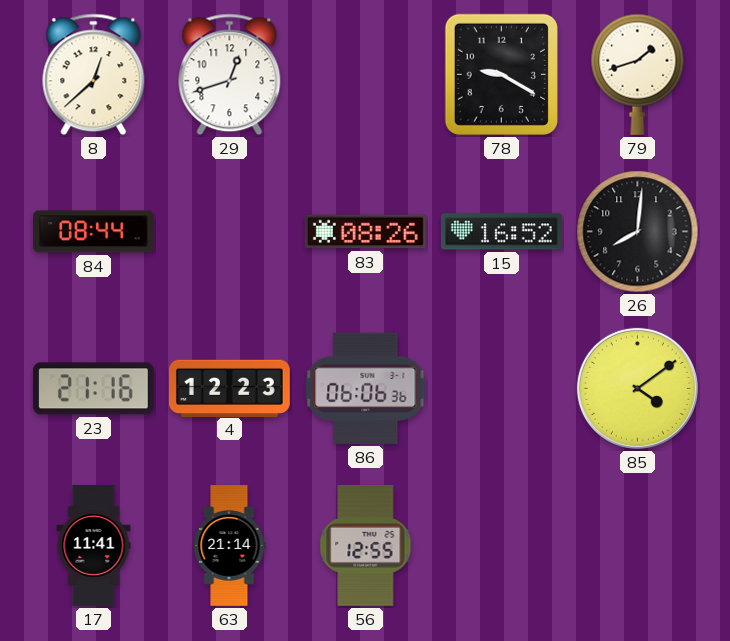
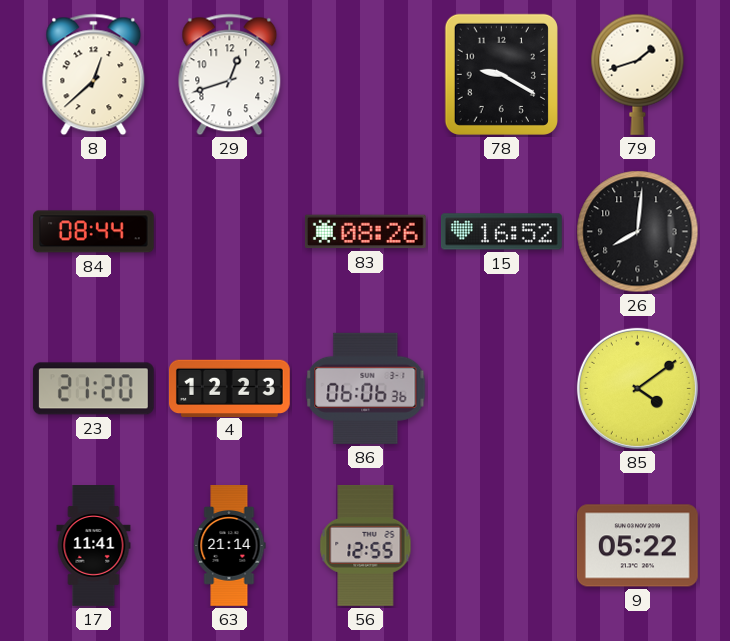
23: 21:16 -> 21:20
9: none -> 05:22
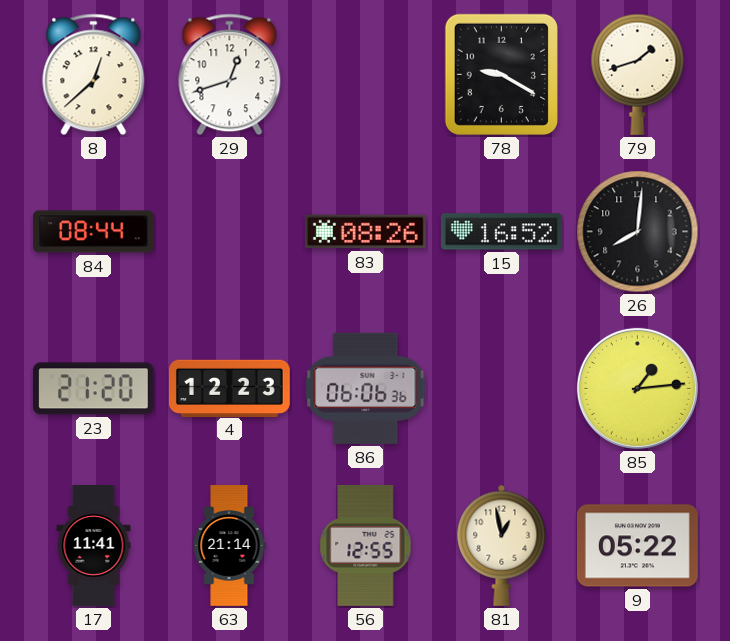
85: 4:09 -> 1:14
81: none -> 12:58
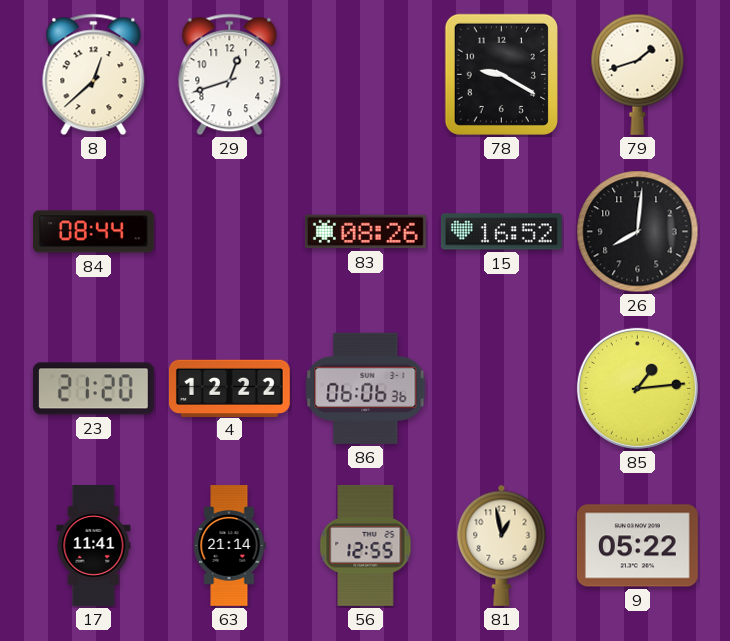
4: 12:23 -> 12:22
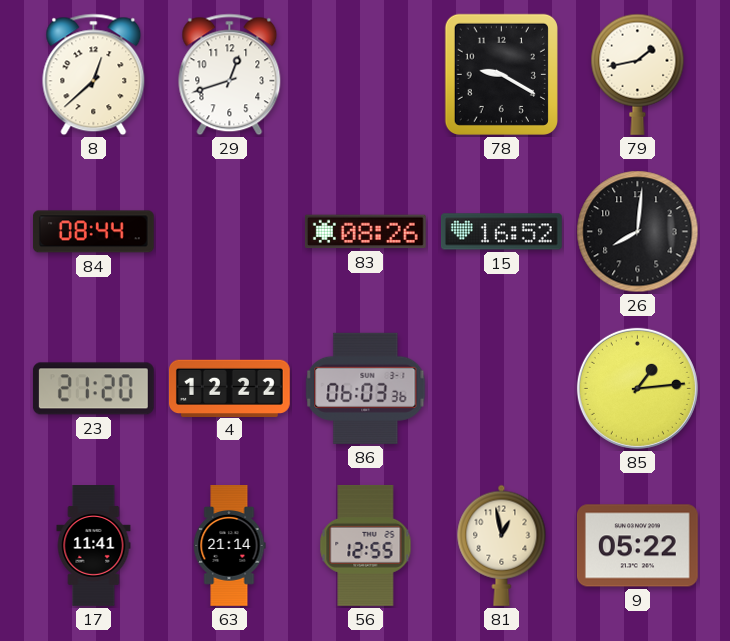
79: 1:42 -> 1:43
86: 06:06 -> 06:03
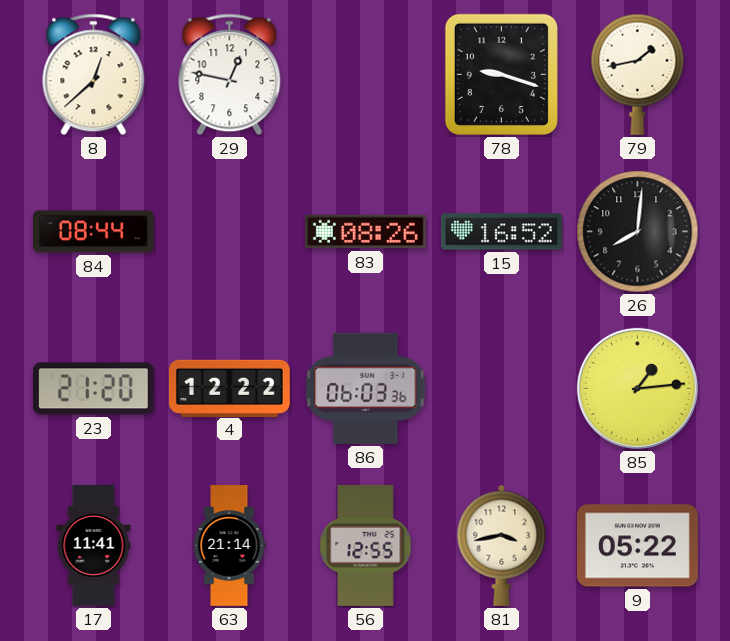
29: 12:42 -> 12:47
78: 9:20 -> 9:18
81: 12:58 -> 3:43
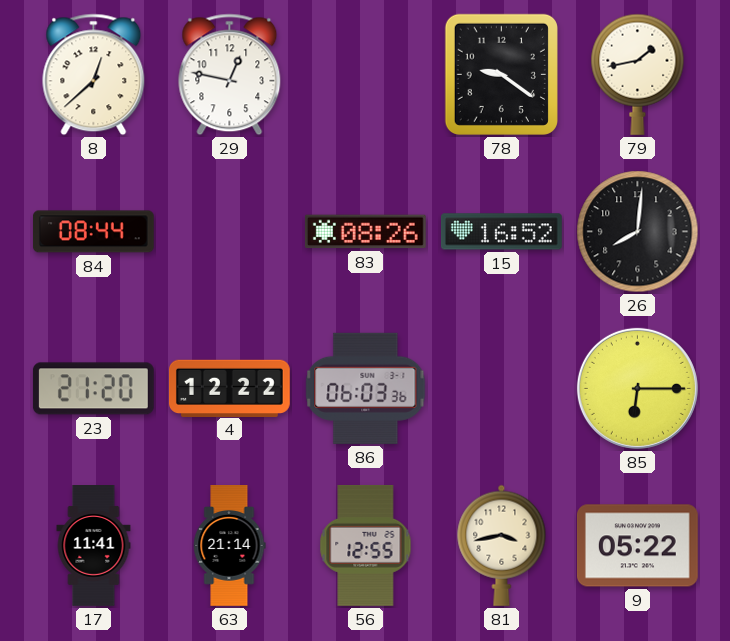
78: 9:18 -> 9:21
85: 1:14 -> 6:15
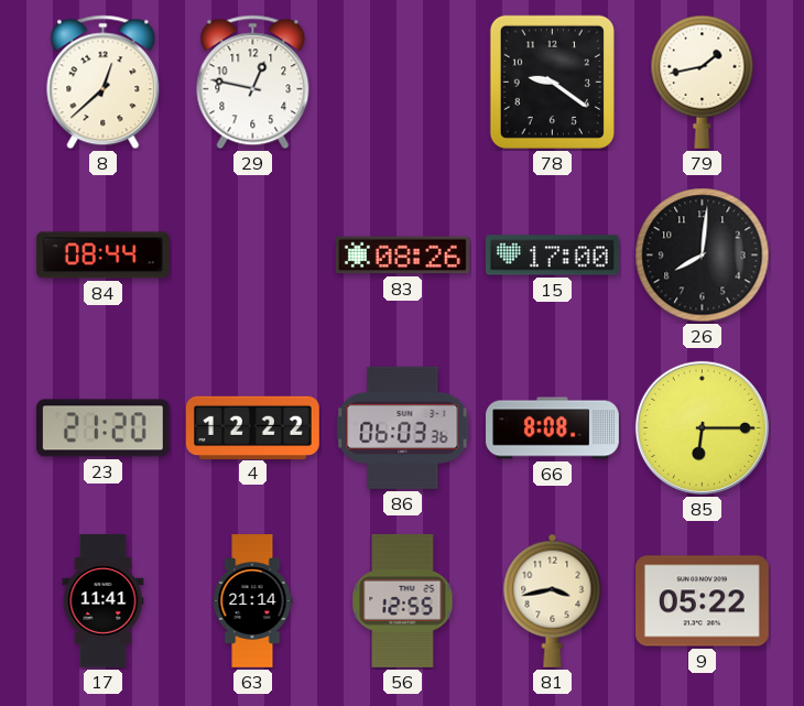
15: 16:52 -> 17:00
66: none -> 8:08
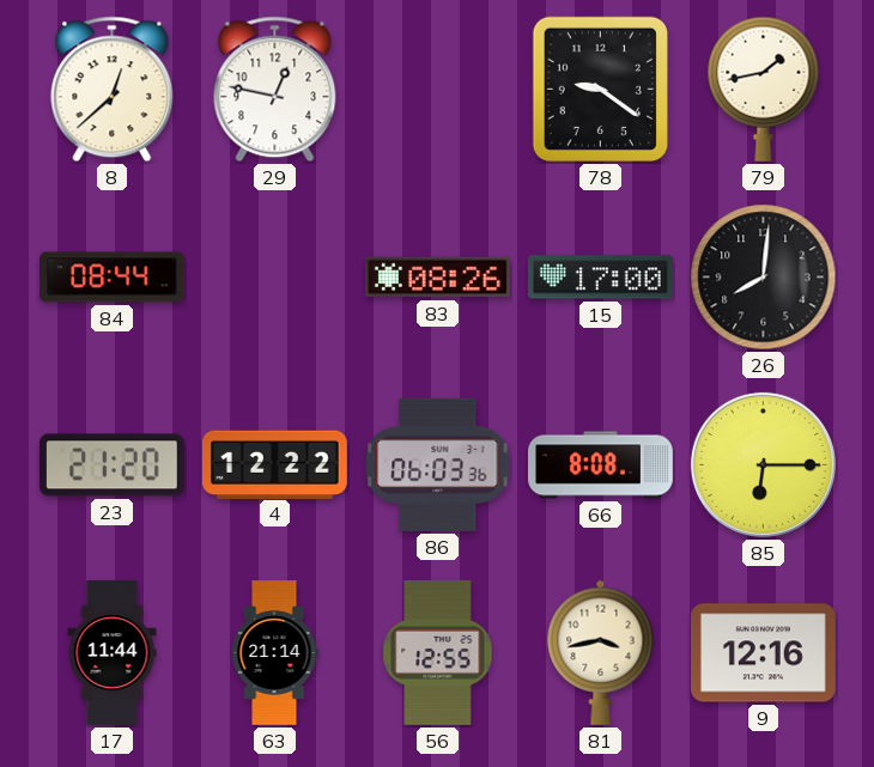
17: 11:41 -> 11:44
9: 05:22 -> 12:16
